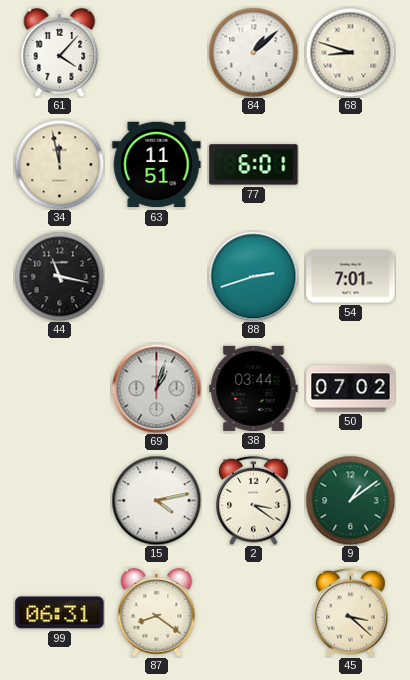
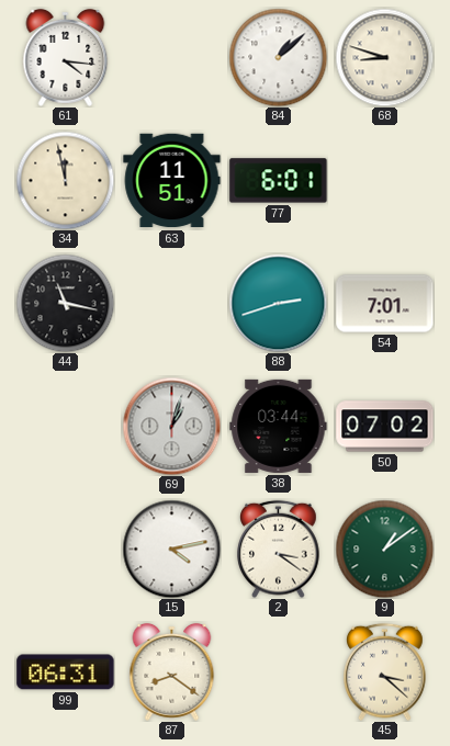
61: 4:07 -> 4:16
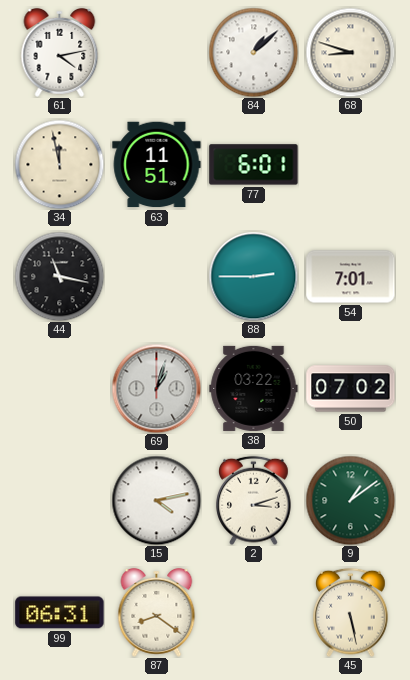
61: 4:16 -> 4:13
88: 2:42 -> 2:45
38: 03:44 -> 03:22
2: 3:21 -> 3:12
45: 3:22 -> 5:28
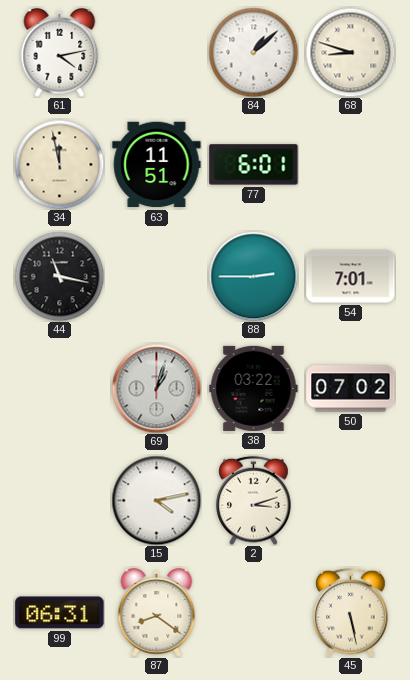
9: 1:09 -> none
